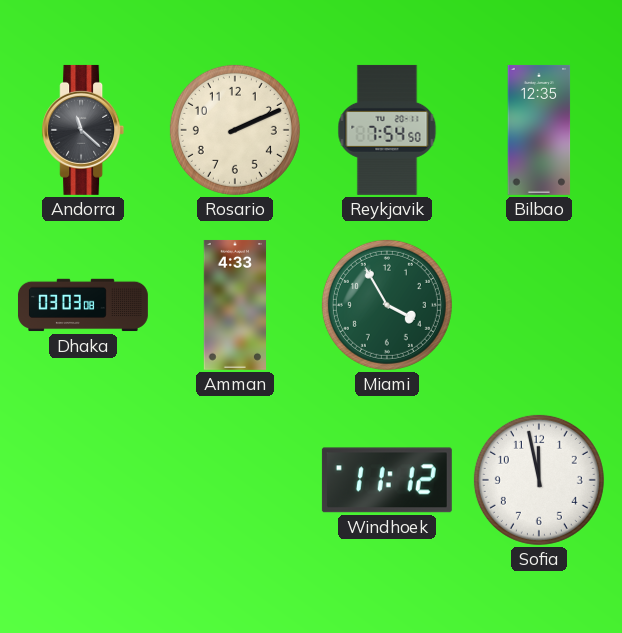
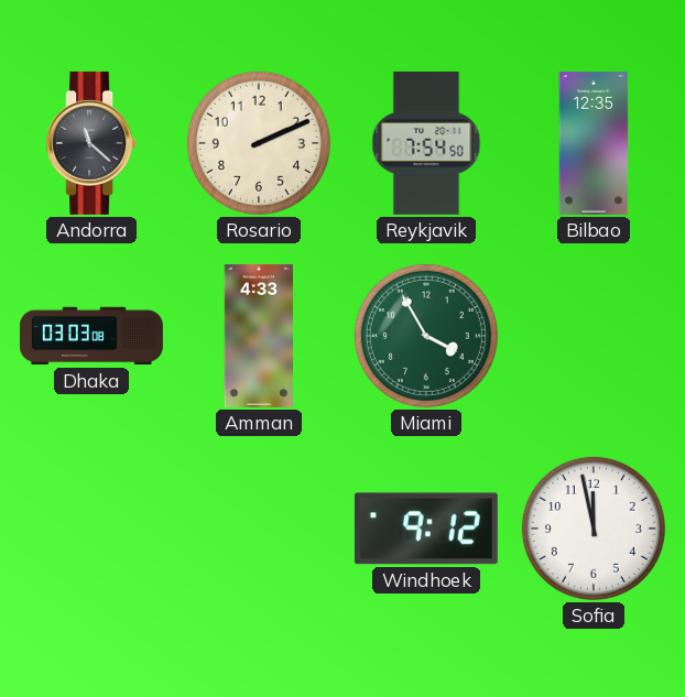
Windhoek: 11:12 -> 9:12
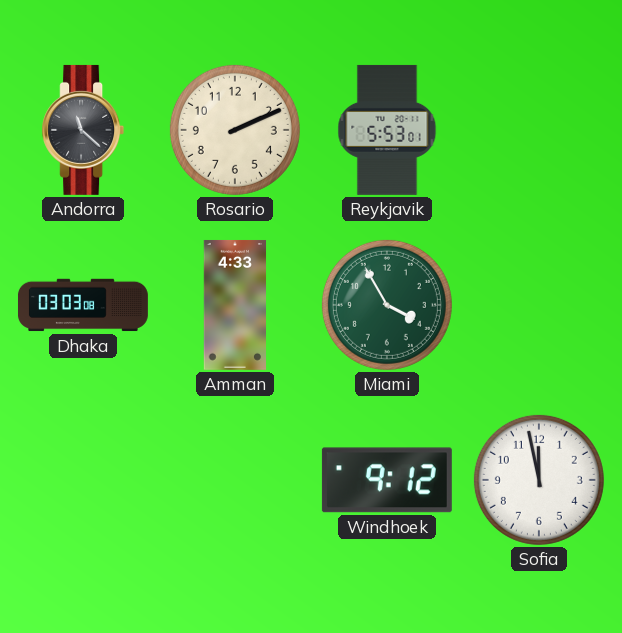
Reykjavik: 7:54 -> 5:53
Bilbao: 12:35 -> none
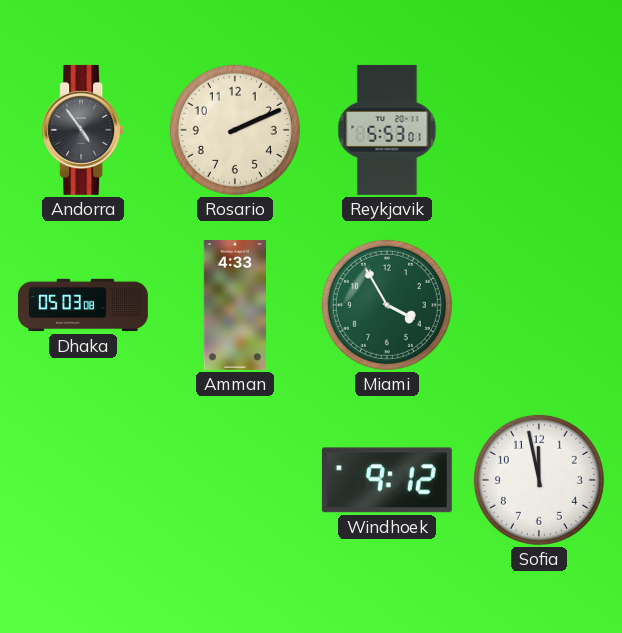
Andorra: 11:22 -> 4:54
Dhaka: 03:03 -> 05:03
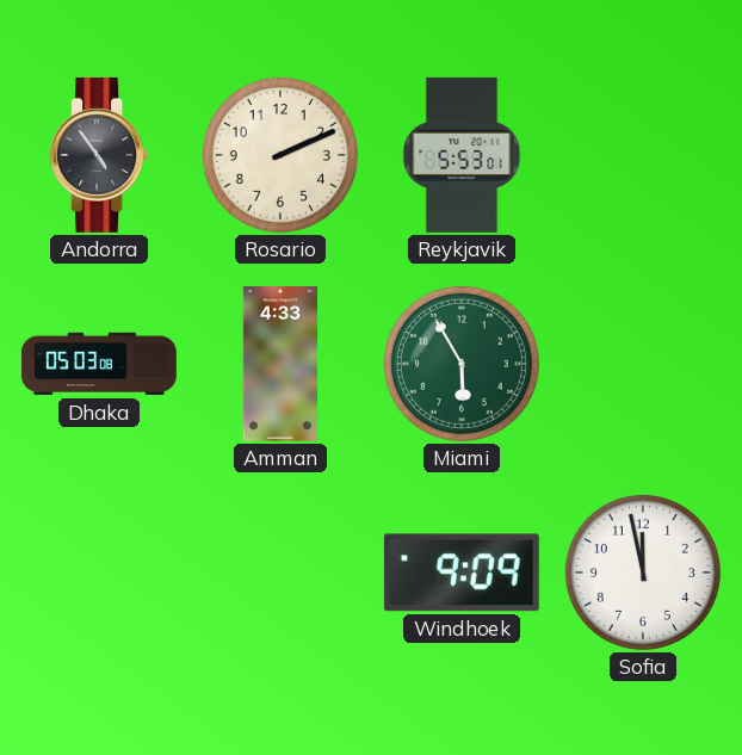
Miami: 3:55 -> 5:55
Windhoek: 9:12 -> 9:09
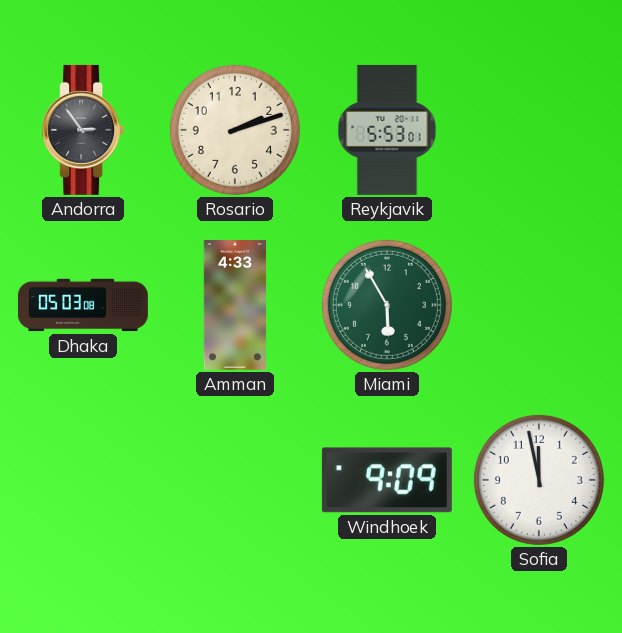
Andorra: 4:54 -> 2:54
Rosario: 2:11 -> 2:12
